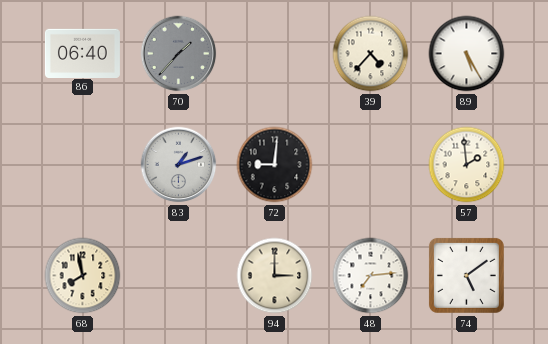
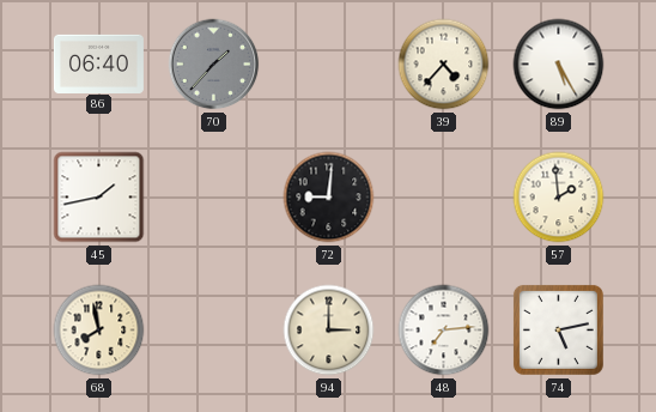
45: none -> 1:43
83: 1:12 -> none
74: 5:09 -> 5:13
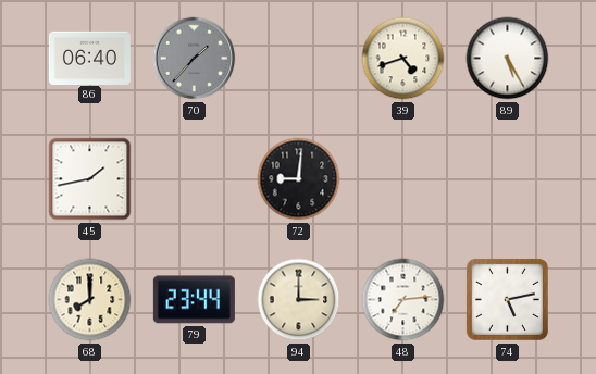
39: 4:37 -> 4:42
57: 1:59 -> none
68: 7:58 -> 8:00
79: none -> 23:44
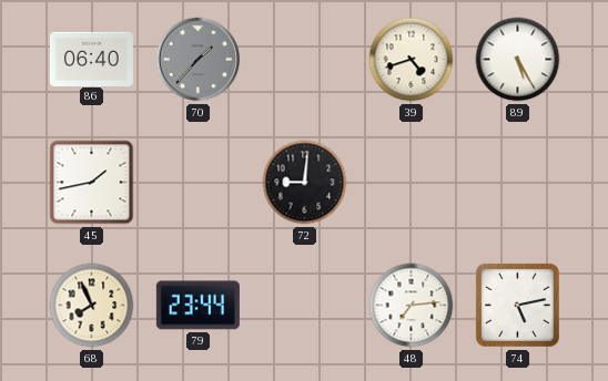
68: 8:00 -> 7:56
94: 3:00 -> none
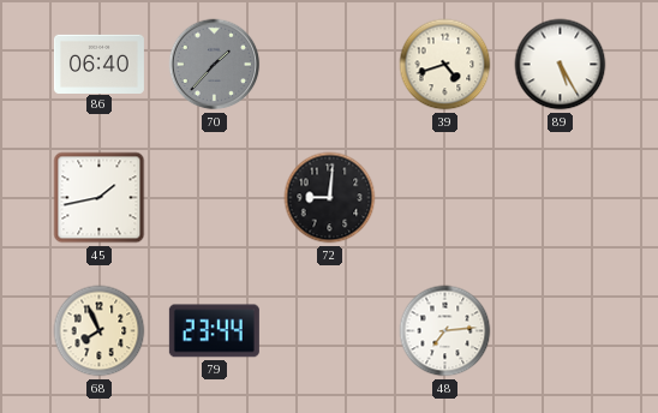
74: 5:13 -> none
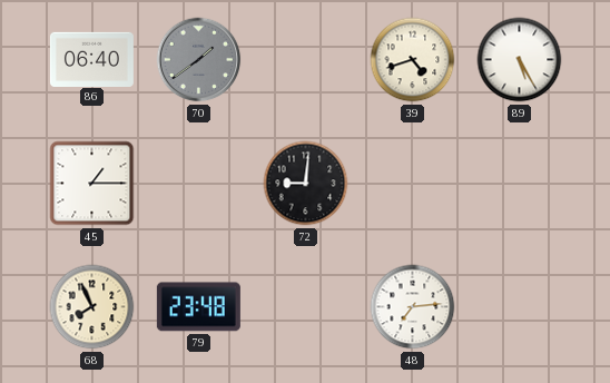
70: 1:37 -> 1:39
45: 1:43 -> 1:15
79: 23:44 -> 23:48
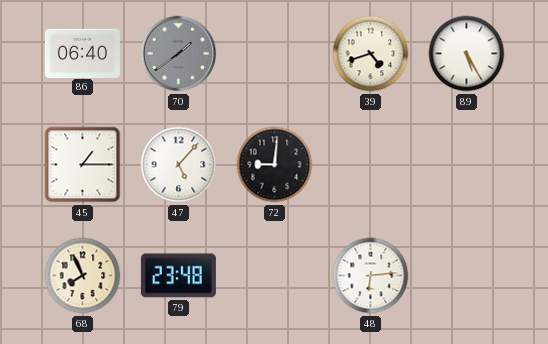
47: none -> 5:07
48: 7:14 -> 6:14
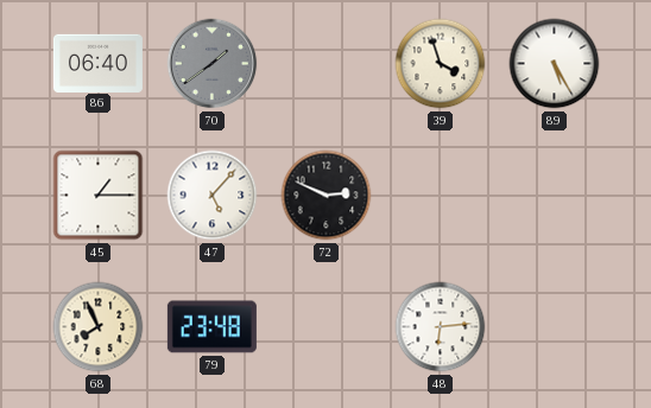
39: 4:42 -> 3:57
72: 9:01 -> 2:49
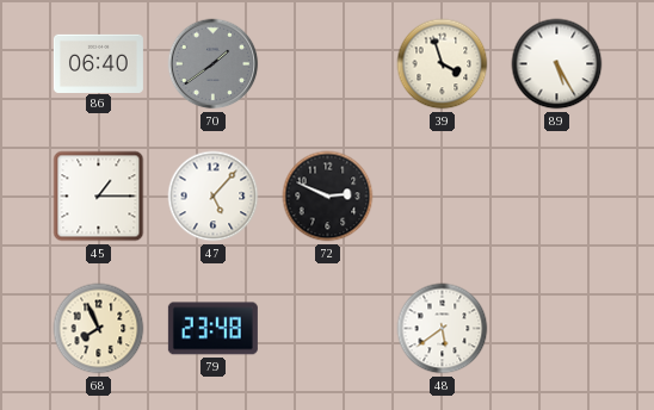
48: 6:14 -> 5:39
